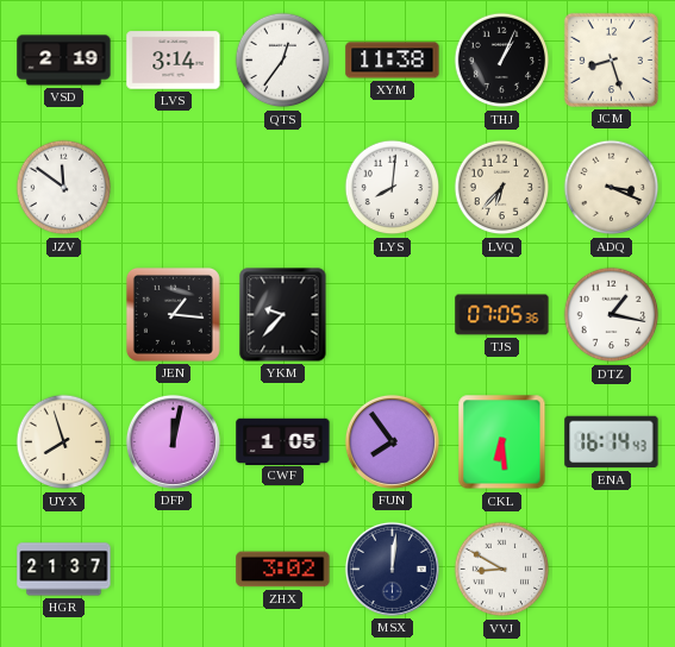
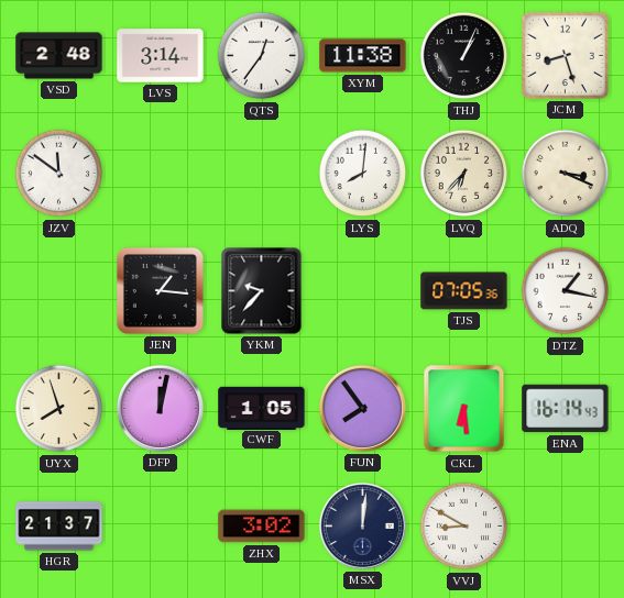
VSD: 2:19 -> 2:48
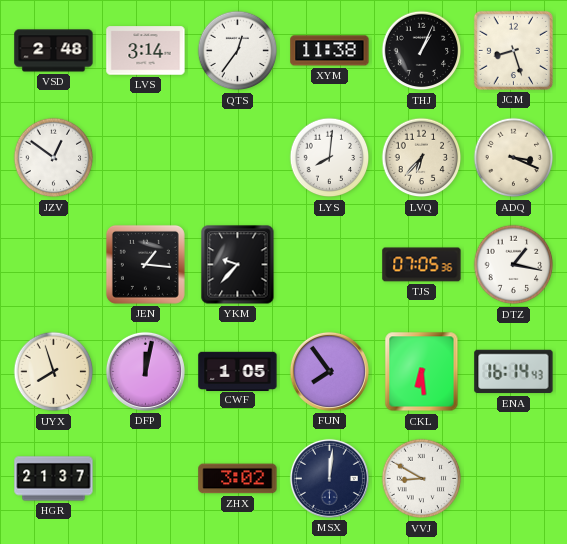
JZV: 11:51 -> 12:51
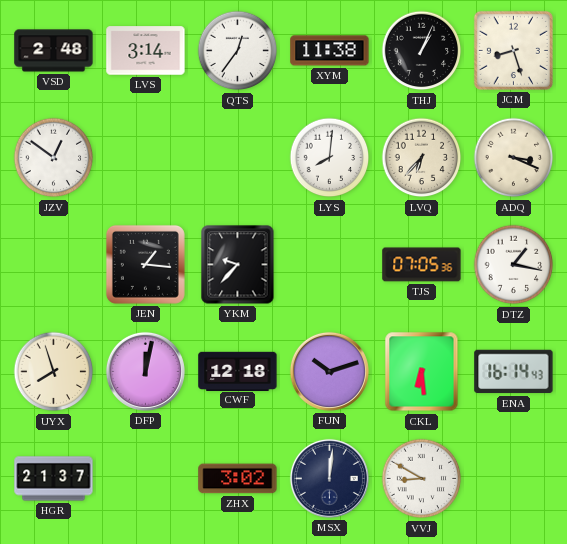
CWF: 1:05 -> 12:18
FUN: 7:54 -> 10:12
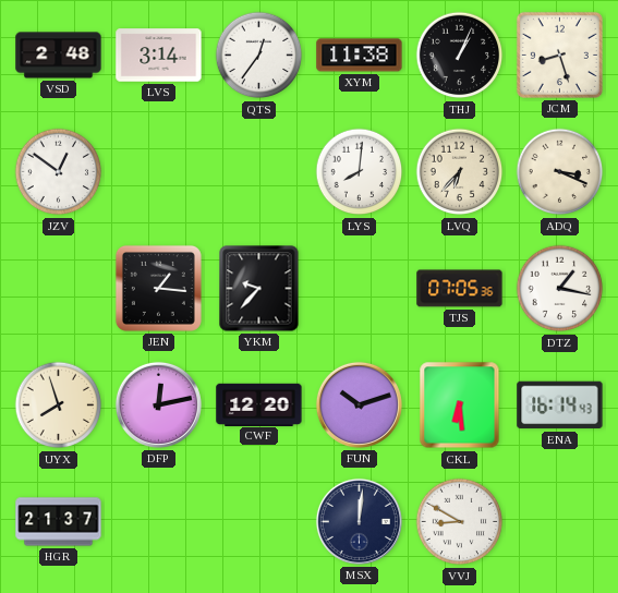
DFP: 12:02 -> 12:13
CWF: 12:18 -> 12:20
ZHX: 3:02 -> none
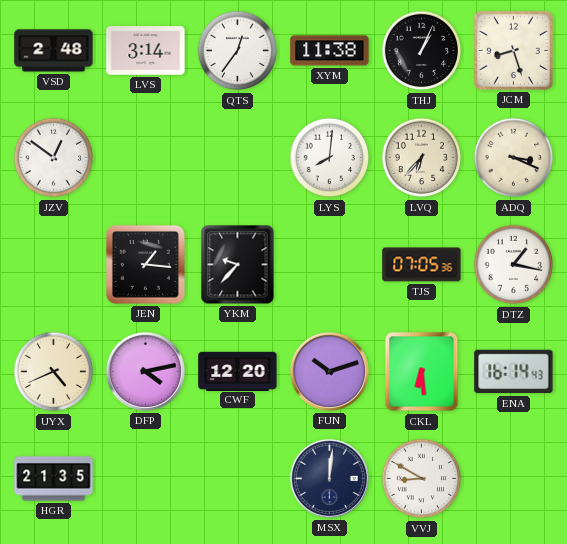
UYX: 7:57 -> 4:41
DFP: 12:13 -> 4:13
HGR: 21:37 -> 21:35
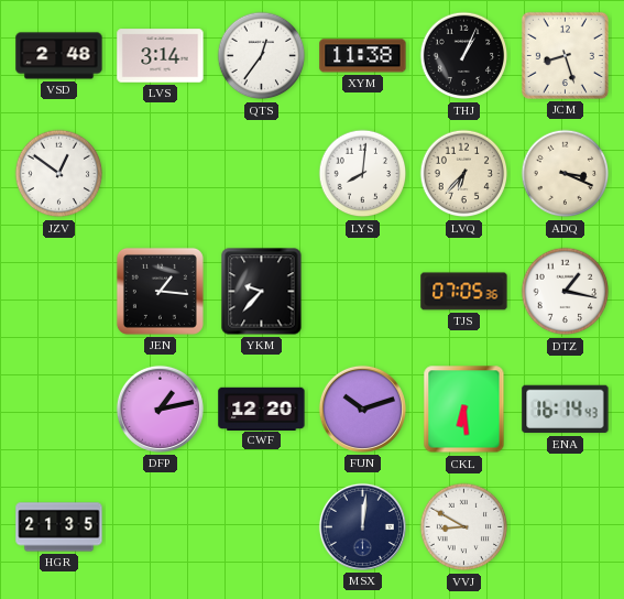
UYX: 4:41 -> none
DFP: 4:13 -> 1:13
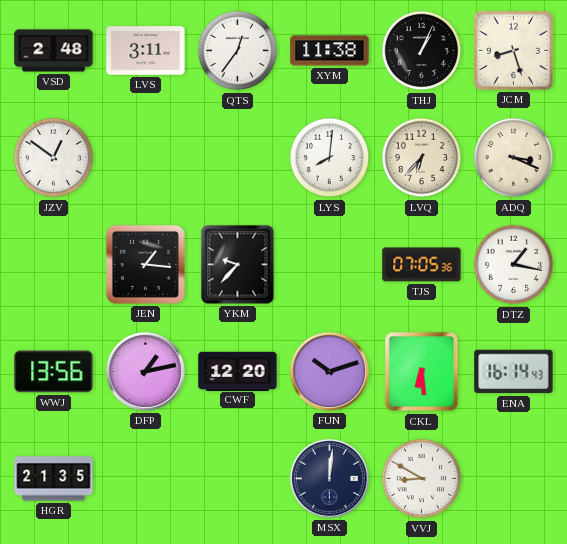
LVS: 3:14 -> 3:11
WWJ: none -> 13:56
